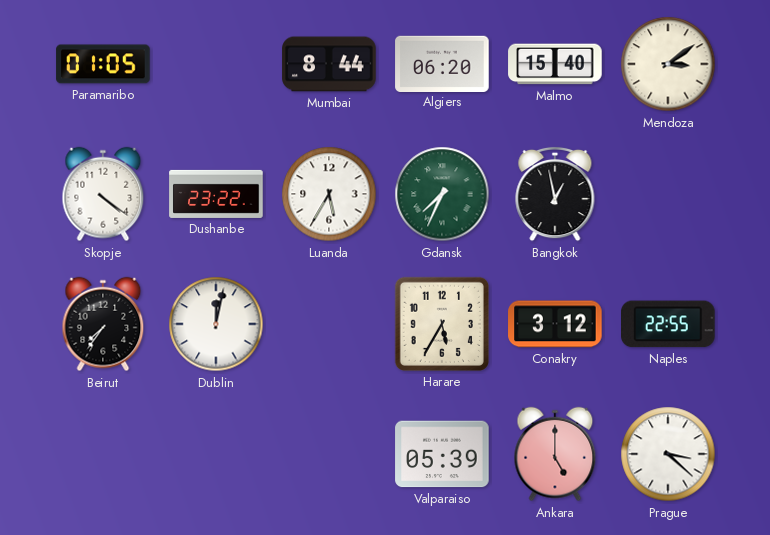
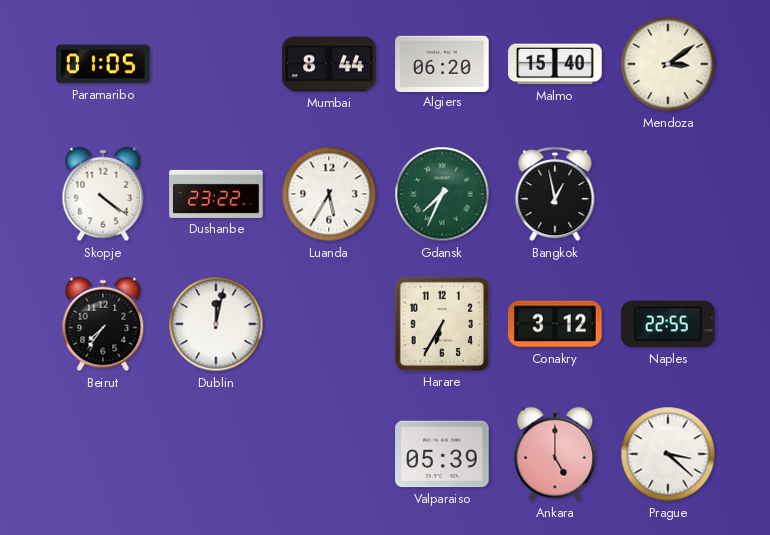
Harare: 5:35 -> 6:35
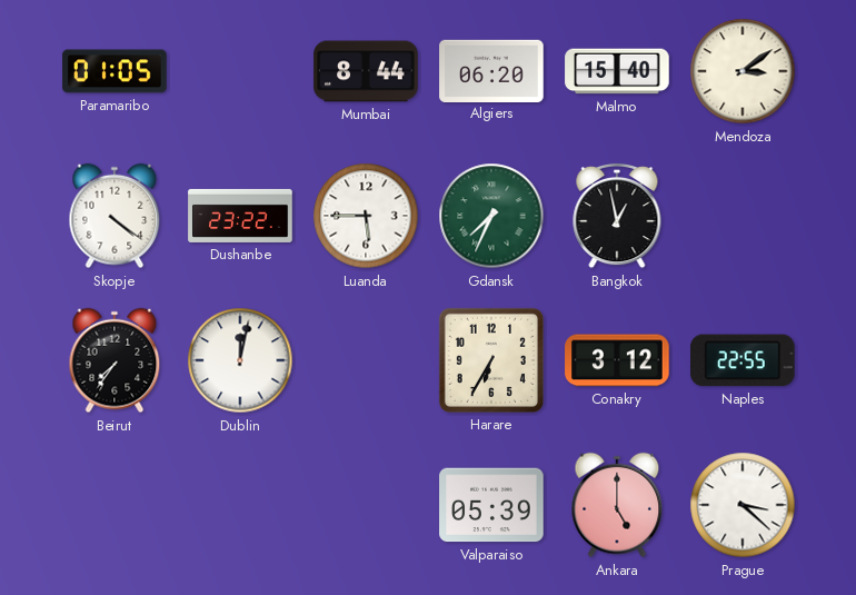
Luanda: 5:35 -> 5:45
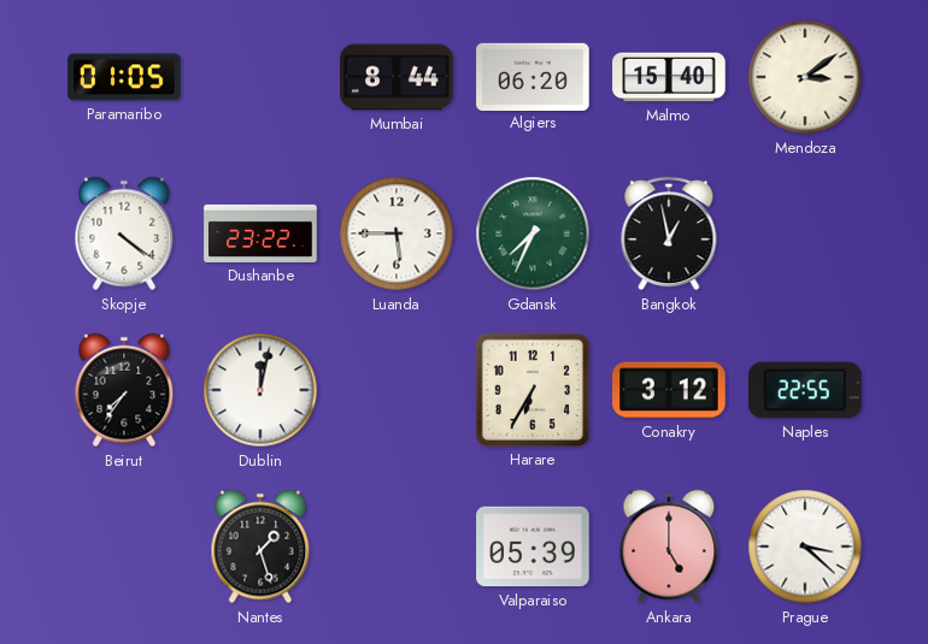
Nantes: none -> 1:27
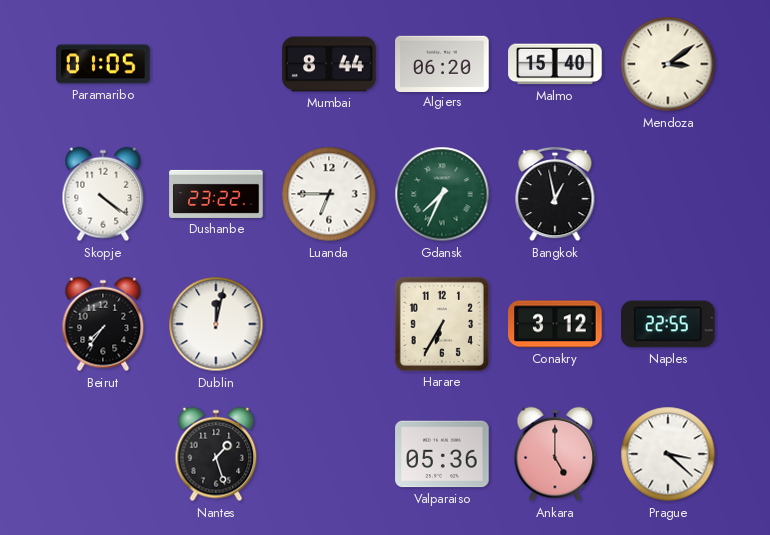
Luanda: 5:45 -> 6:45
Valparaiso: 05:39 -> 05:36
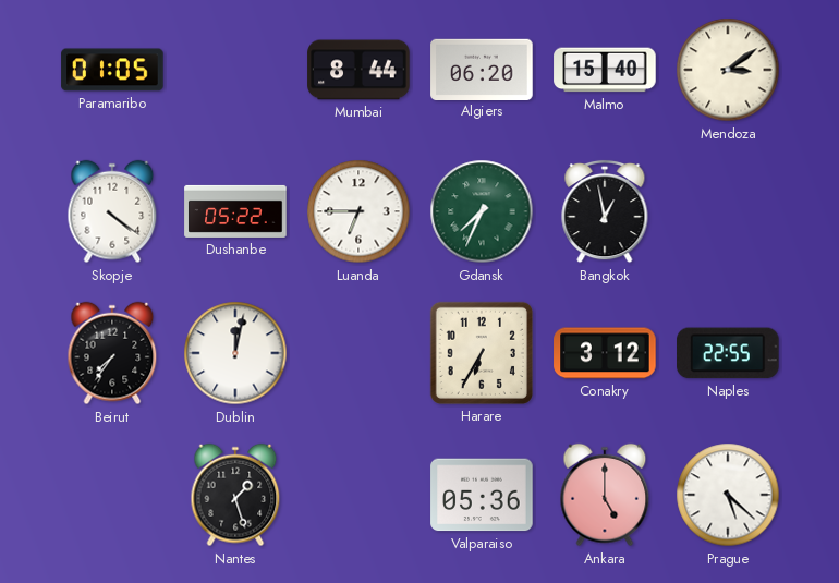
Dushanbe: 23:22 -> 05:22
Prague: 3:22 -> 5:22
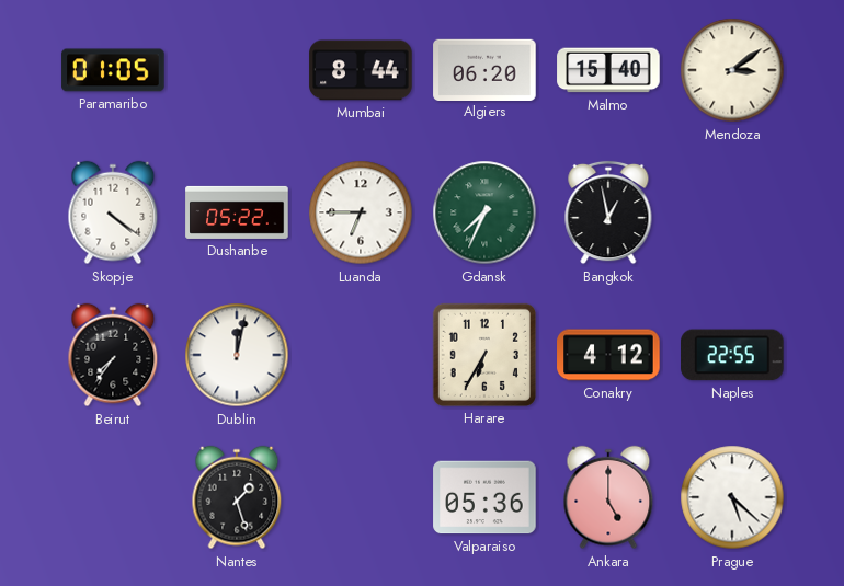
Conakry: 3:12 -> 4:12
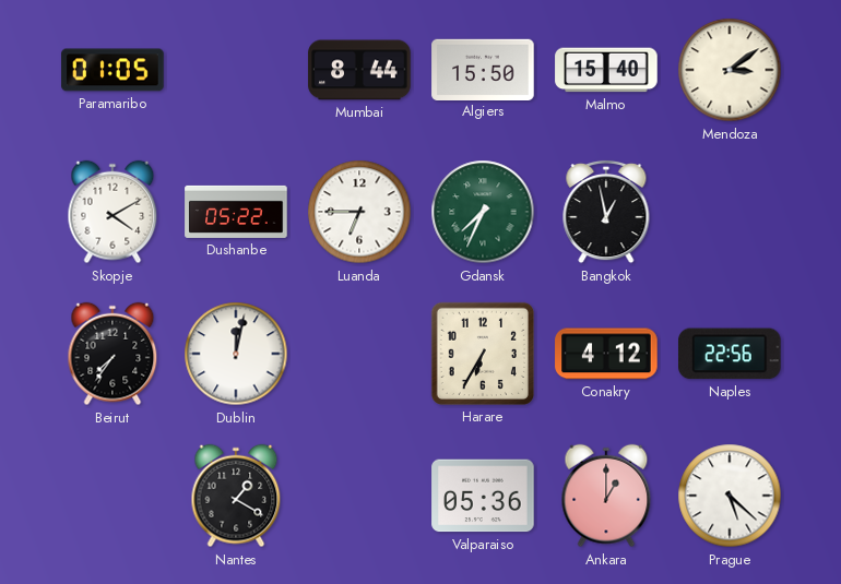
Algiers: 06:20 -> 15:50
Skopje: 4:21 -> 4:10
Naples: 22:55 -> 22:56
Nantes: 1:27 -> 1:20
Ankara: 5:00 -> 1:00
